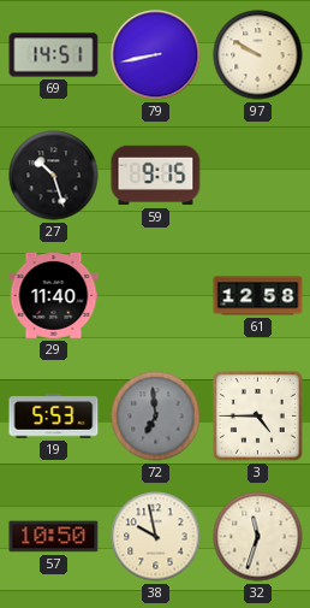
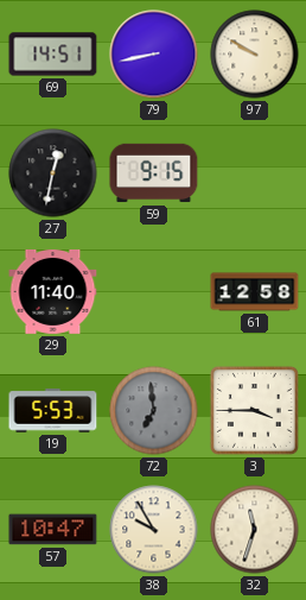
27: 10:27 -> 12:32
3: 4:45 -> 3:45
57: 10:50 -> 10:47
38: 9:58 -> 9:55
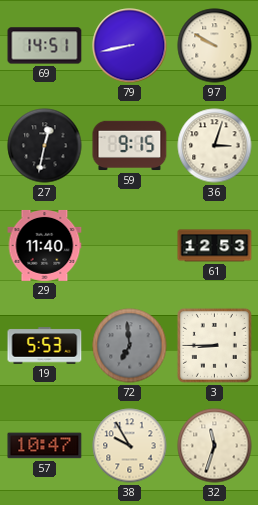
36: none -> 3:03
61: 12:58 -> 12:53
3: 3:45 -> 8:45
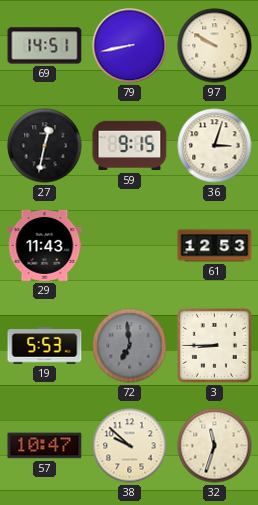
29: 11:40 -> 11:43
38: 9:55 -> 9:52
